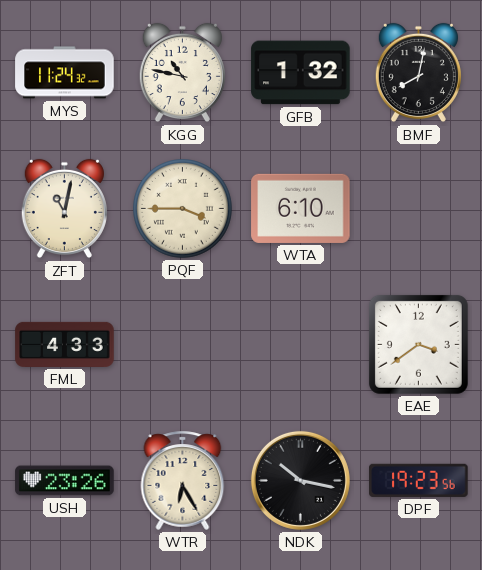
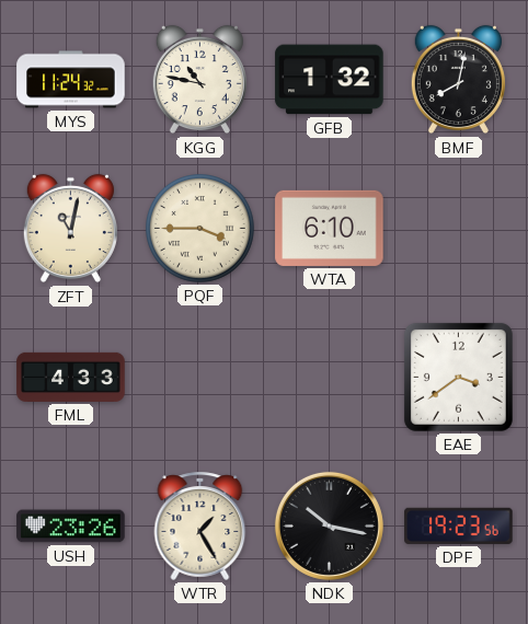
WTR: 6:25 -> 1:25
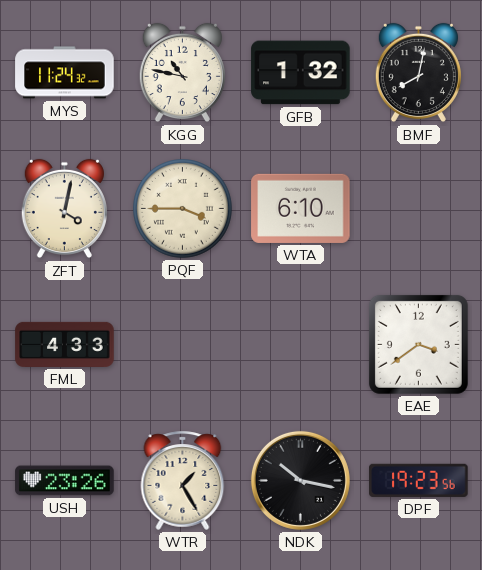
ZFT: 11:02 -> 4:02
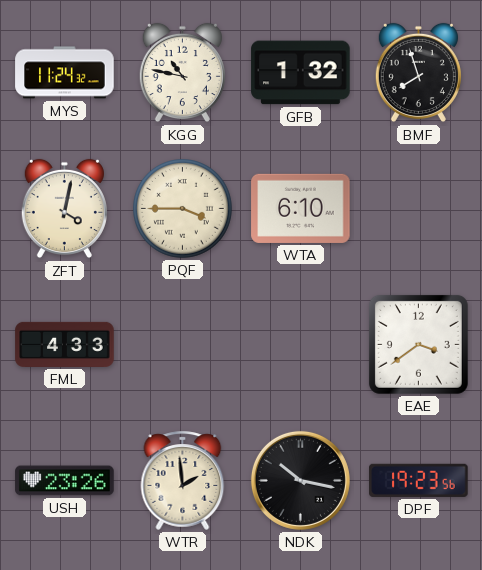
BMF: 8:02 -> 7:57
WTR: 1:25 -> 1:59
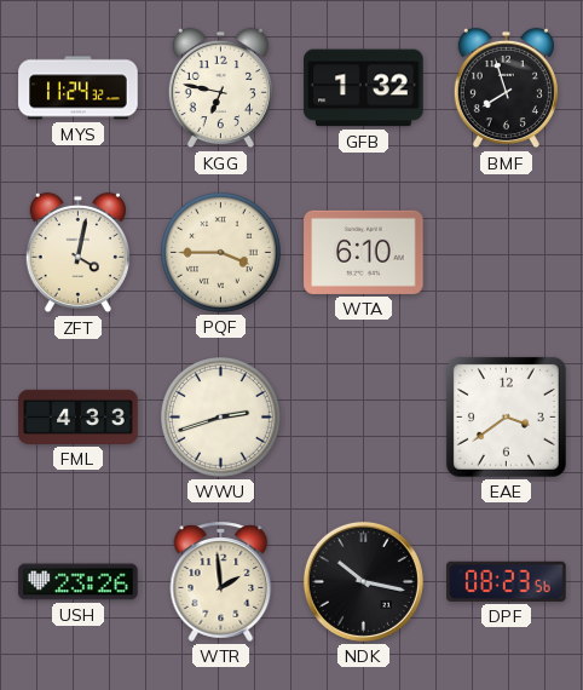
KGG: 10:47 -> 6:47
WWU: none -> 2:42
DPF: 19:23 -> 08:23
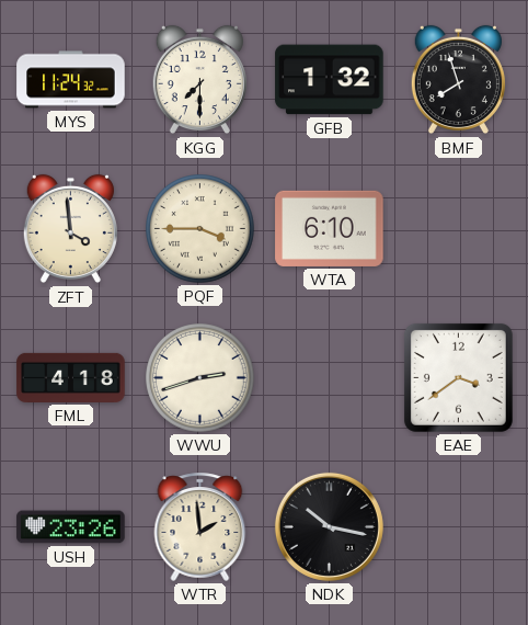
KGG: 6:47 -> 7:30
ZFT: 4:02 -> 3:59
FML: 4:33 -> 4:18
DPF: 08:23 -> none
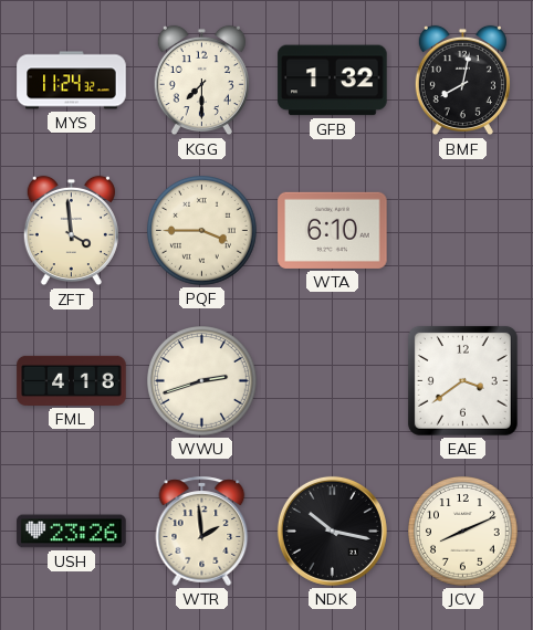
BMF: 7:57 -> 8:02
JCV: none -> 8:11
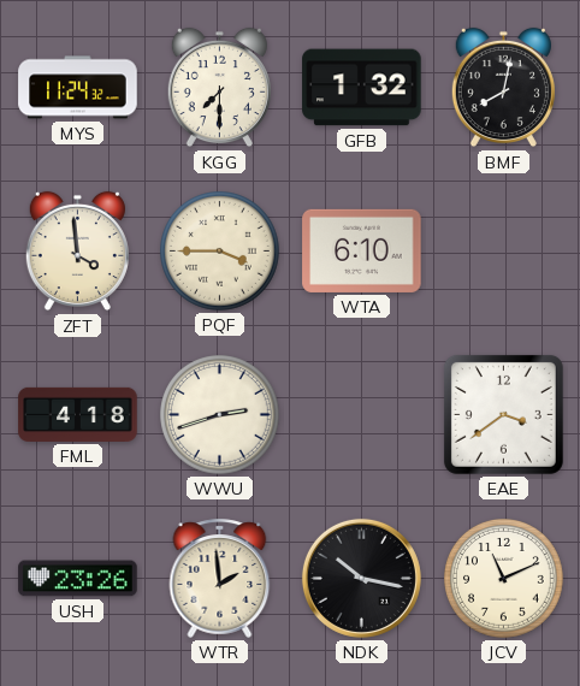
JCV: 8:11 -> 11:11
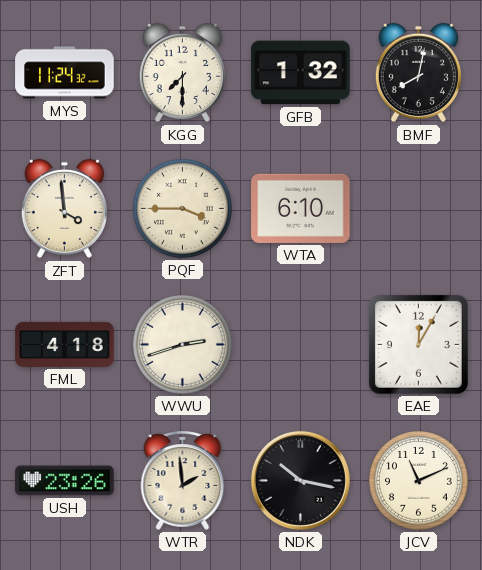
EAE: 3:39 -> 12:05
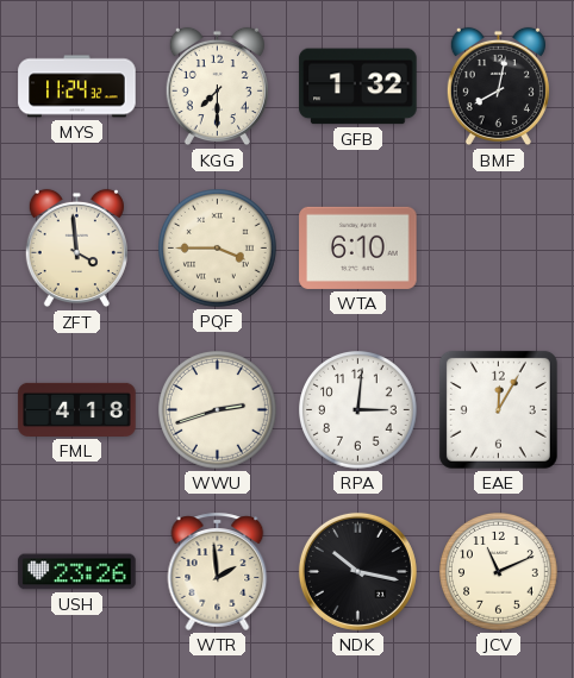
RPA: none -> 3:01
